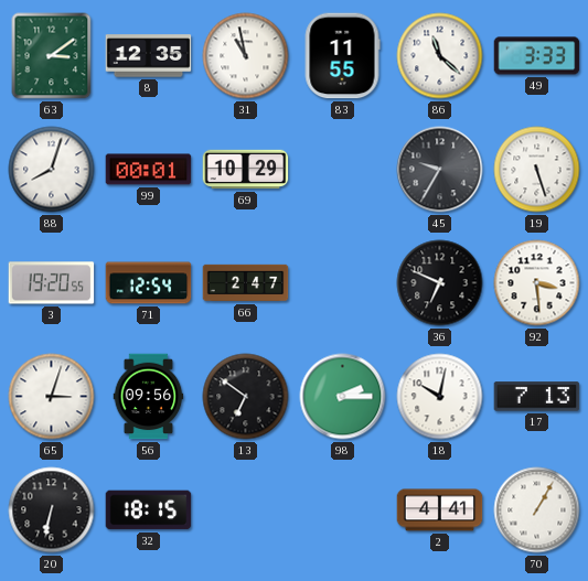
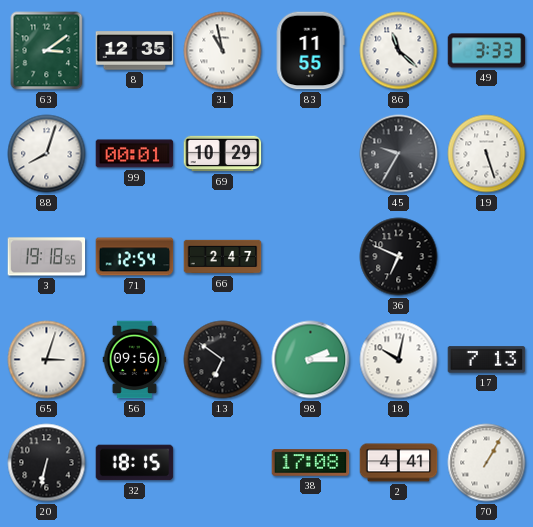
3: 19:20 -> 19:18
92: 3:29 -> none
38: none -> 17:08
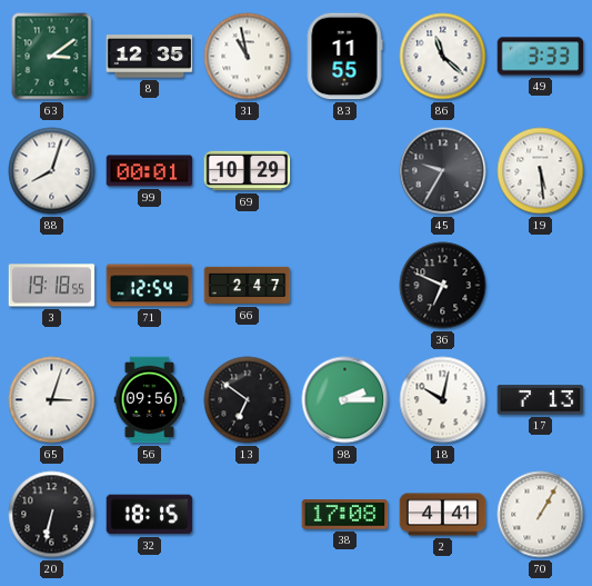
19: 5:27 -> 5:29
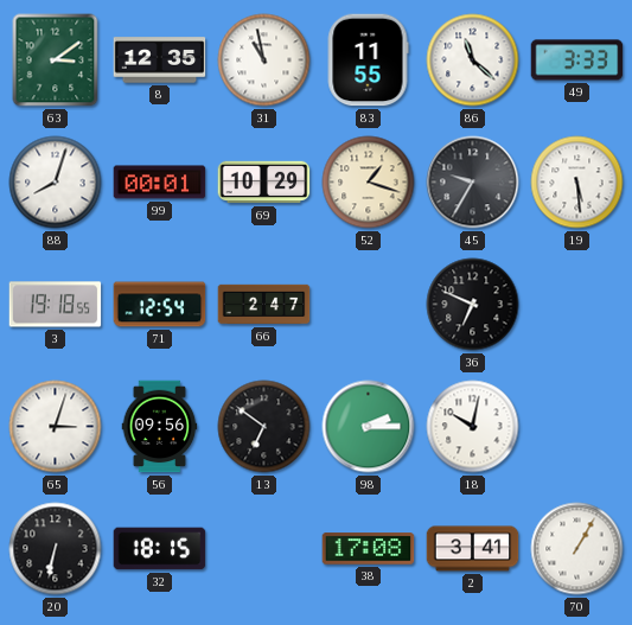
52: none -> 1:18
17: 7:13 -> none
2: 4:41 -> 3:41
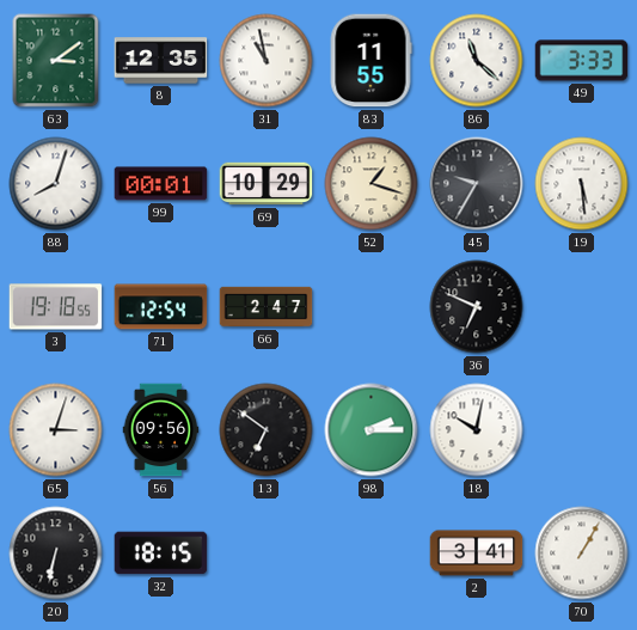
38: 17:08 -> none
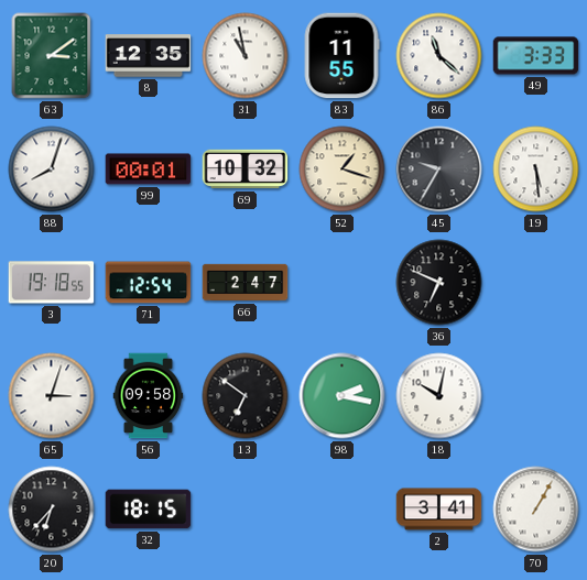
69: 10:29 -> 10:32
56: 09:56 -> 09:58
98: 2:15 -> 2:17
20: 6:32 -> 6:37
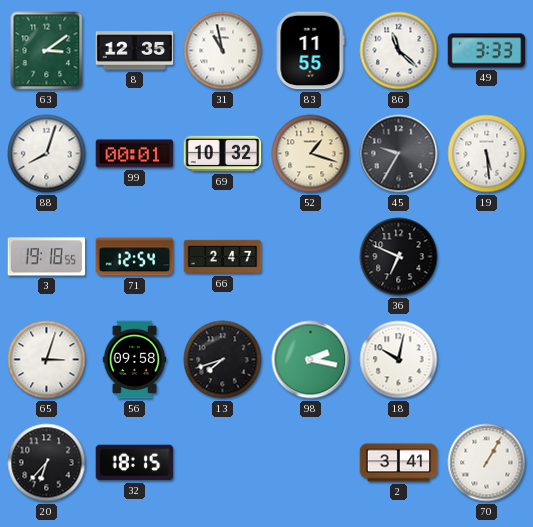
13: 6:51 -> 7:42
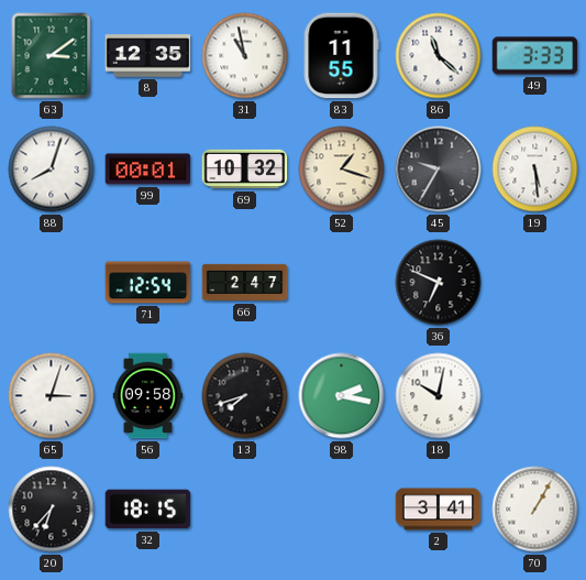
3: 19:18 -> none
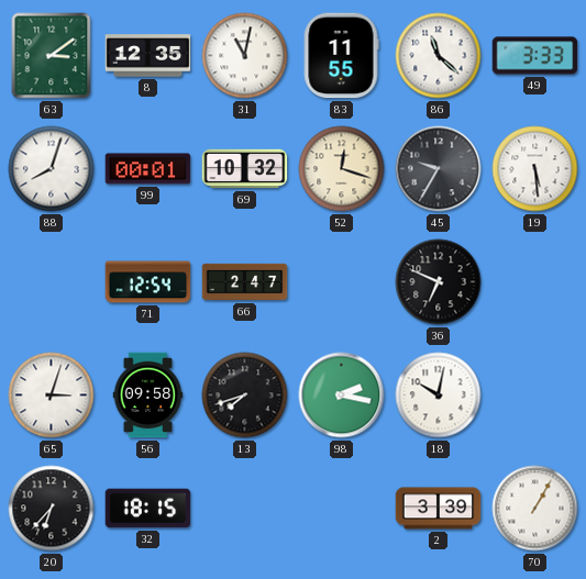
31: 10:58 -> 11:02
52: 1:18 -> 12:18
2: 3:41 -> 3:39
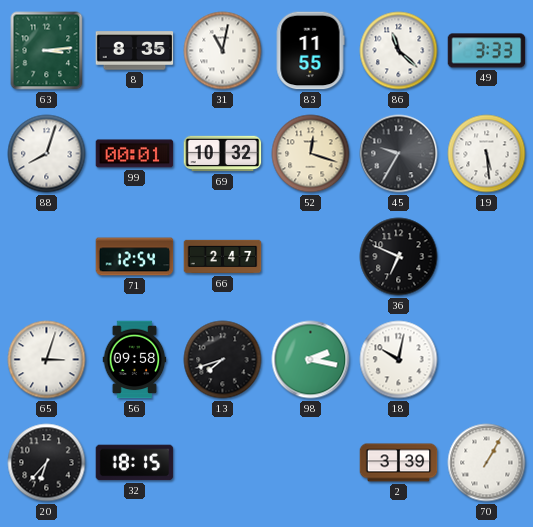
63: 3:09 -> 3:14
8: 12:35 -> 8:35
